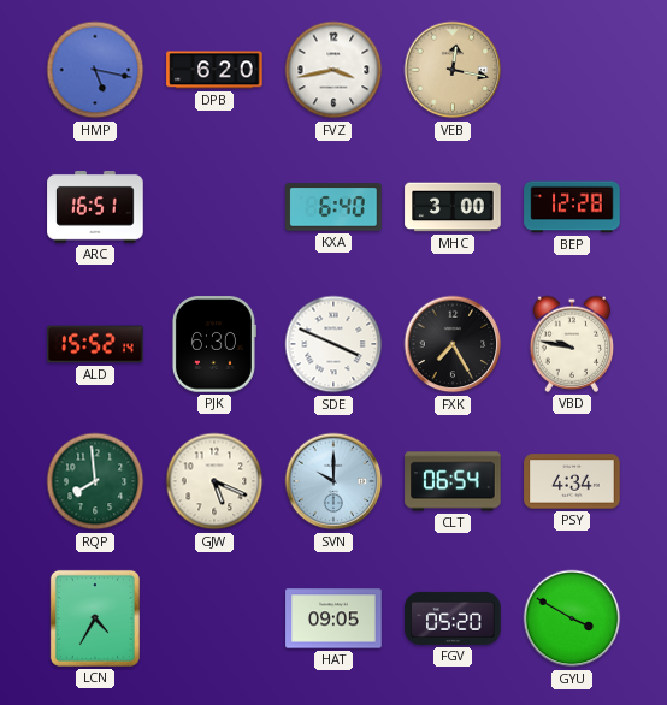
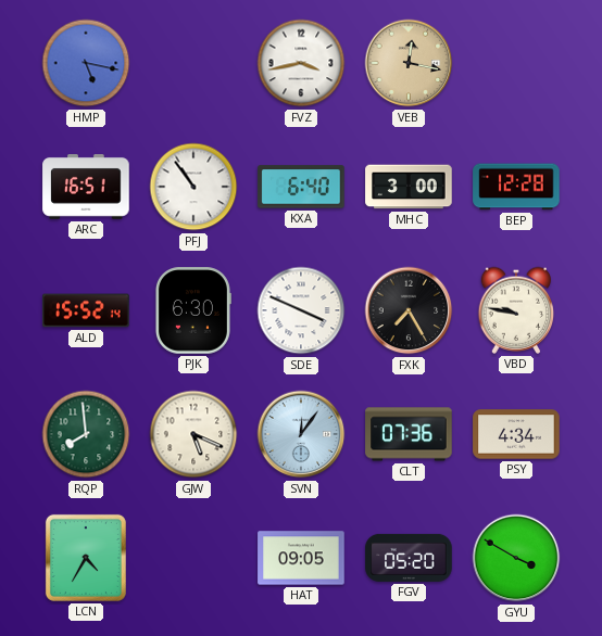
DPB: 6:20 -> none
PFJ: none -> 10:54
SVN: 10:00 -> 12:06
CLT: 06:54 -> 07:36
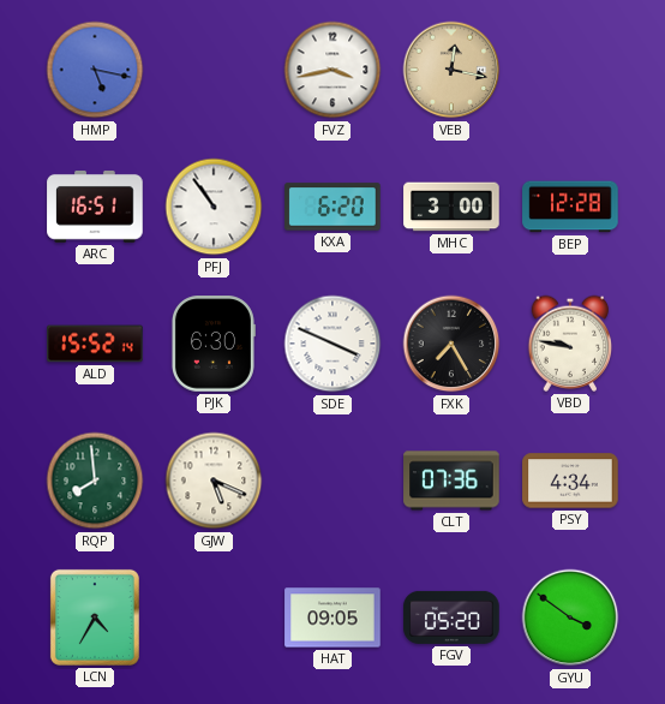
KXA: 6:40 -> 6:20
SVN: 12:06 -> none
GYU: 3:50 -> 3:51
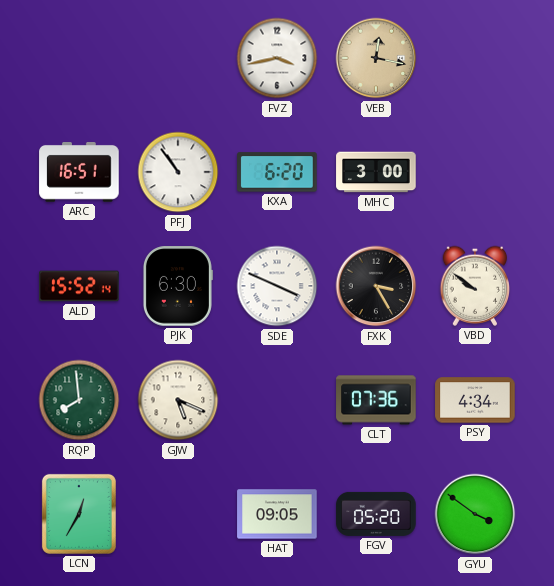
HMP: 5:17 -> none
BEP: 12:28 -> none
FXK: 7:25 -> 3:25
VBD: 9:47 -> 9:51
LCN: 4:35 -> 12:35
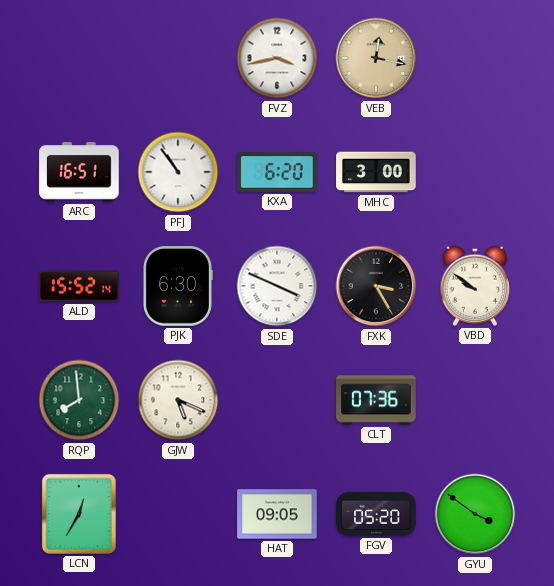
PSY: 4:34 -> none
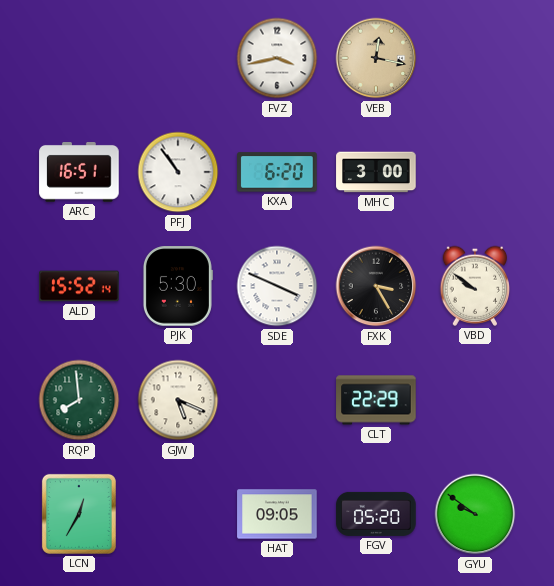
PJK: 6:30 -> 5:30
CLT: 07:36 -> 22:29
GYU: 3:51 -> 9:51
